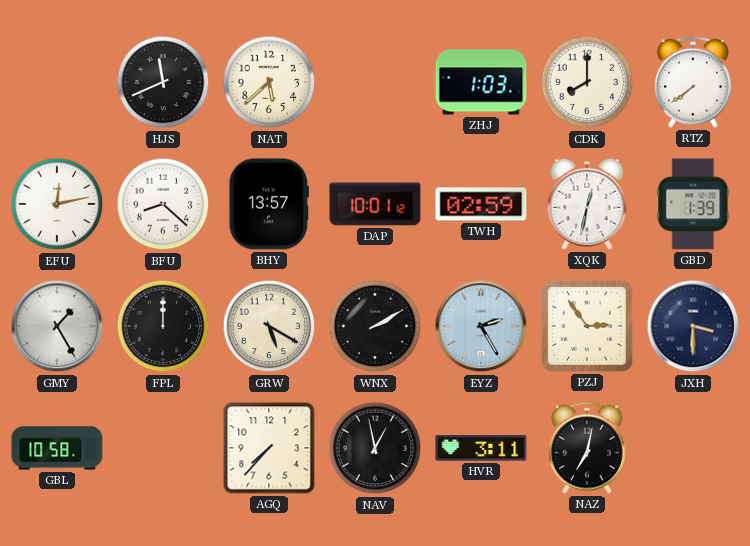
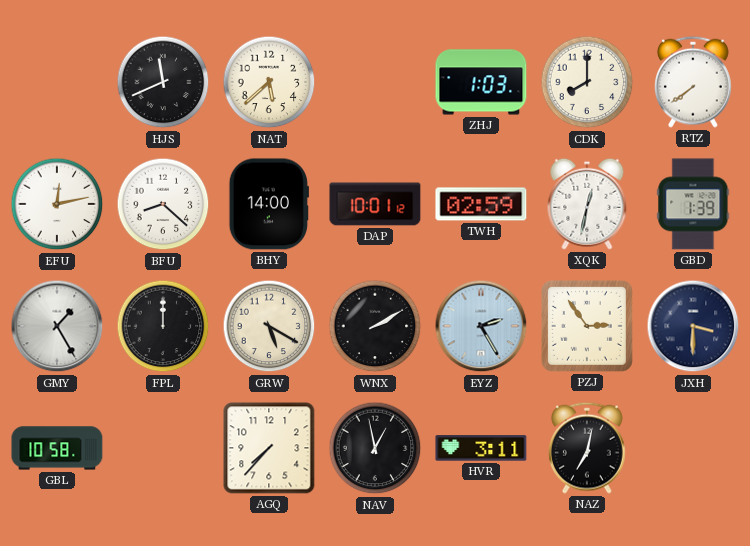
BHY: 13:57 -> 14:00
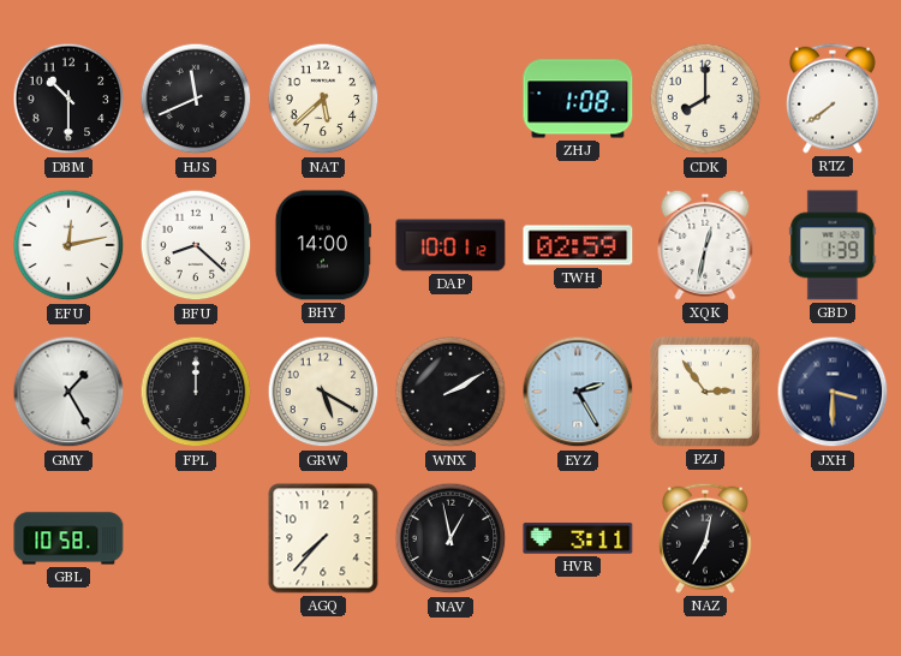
DBM: none -> 10:30
ZHJ: 1:03 -> 1:08
